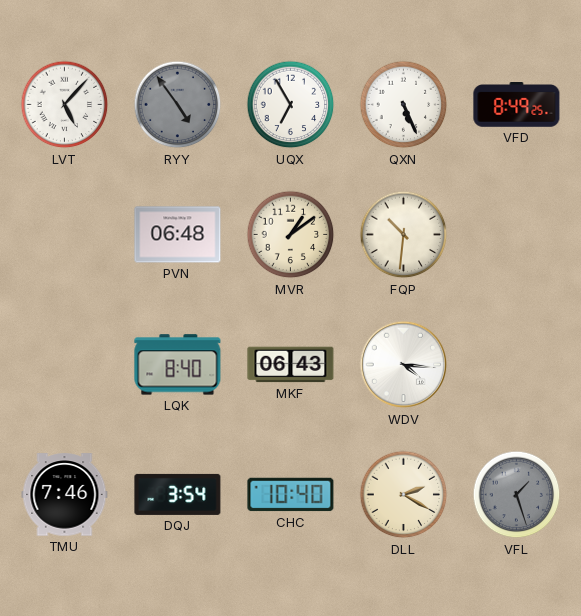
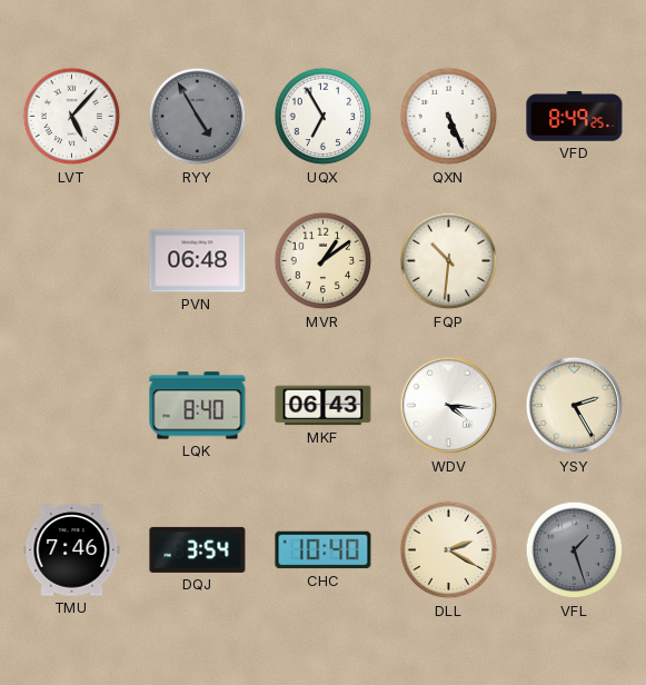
RYY: 4:54 -> 4:55
YSY: none -> 2:25
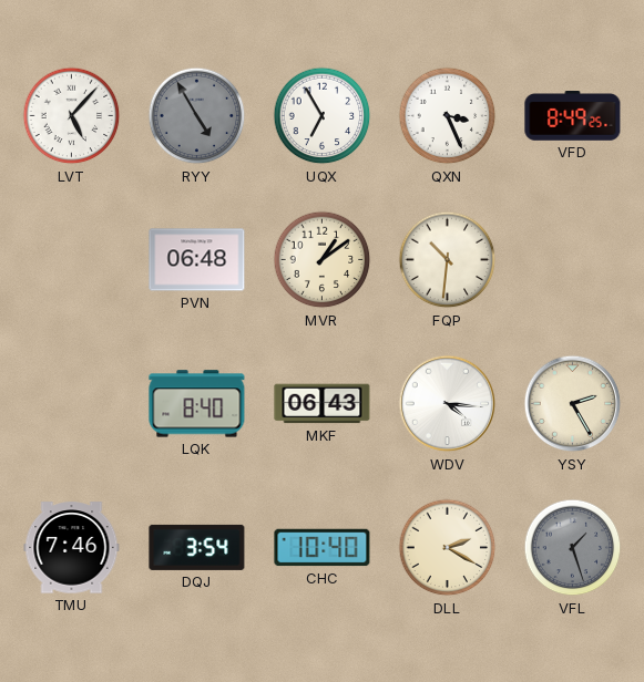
QXN: 5:26 -> 3:26
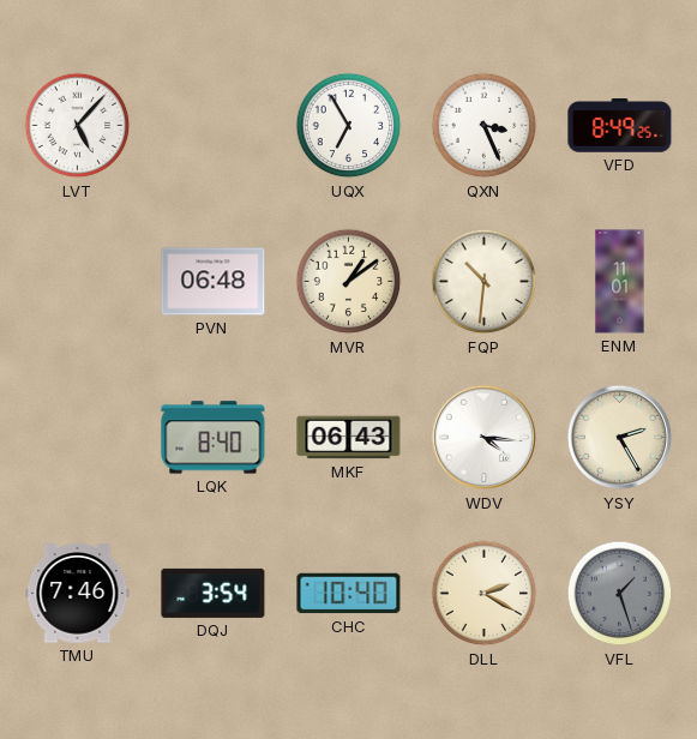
RYY: 4:55 -> none
ENM: none -> 11:01
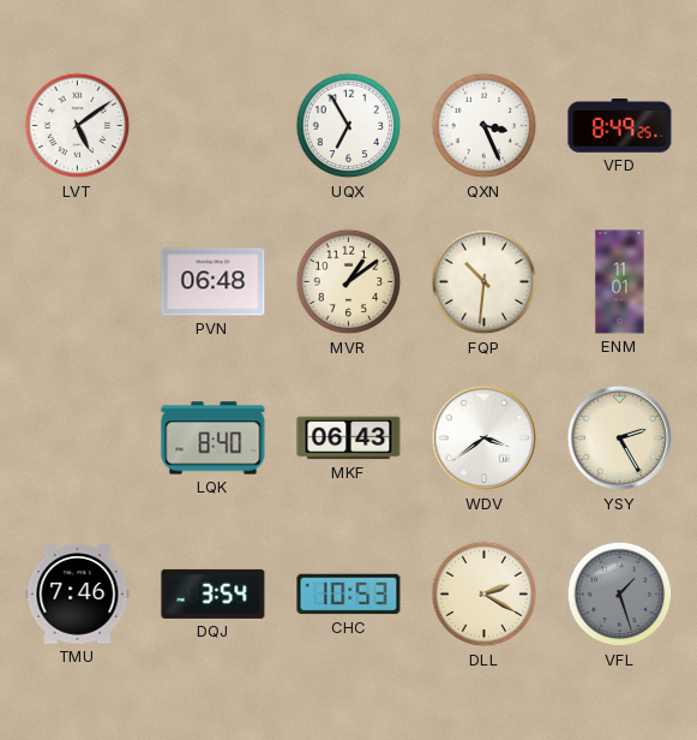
LVT: 5:07 -> 5:09
WDV: 4:16 -> 3:39
CHC: 10:40 -> 10:53
